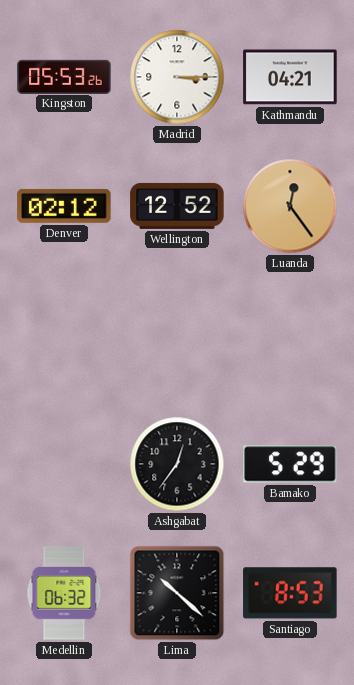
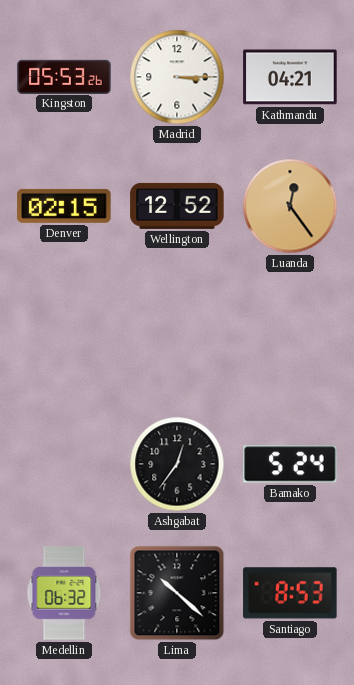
Denver: 02:12 -> 02:15
Bamako: 5:29 -> 5:24
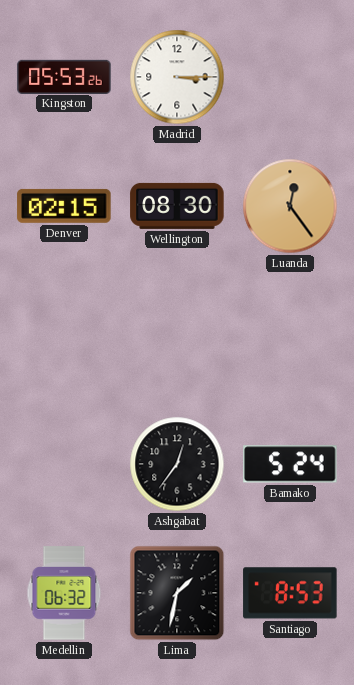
Kathmandu: 04:21 -> none
Wellington: 12:52 -> 08:30
Lima: 10:22 -> 1:32
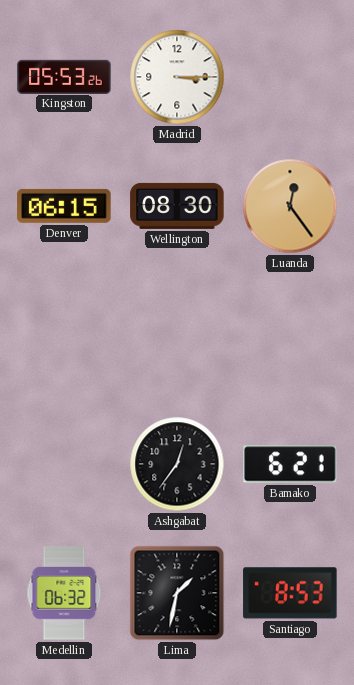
Denver: 02:15 -> 06:15
Bamako: 5:24 -> 6:21
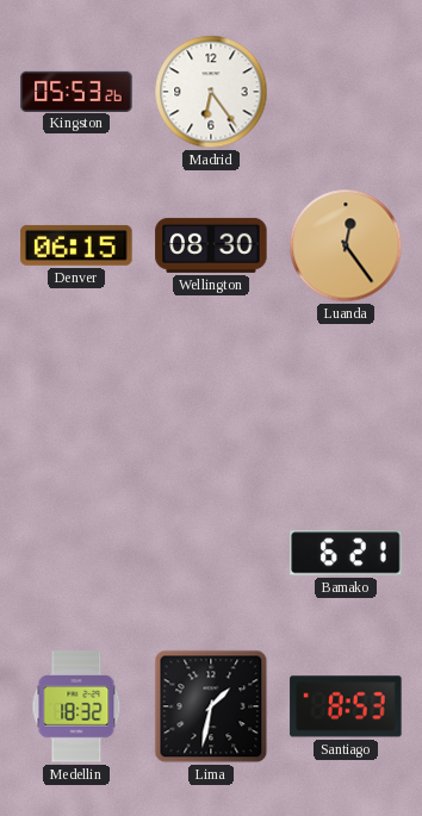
Madrid: 3:15 -> 6:24
Ashgabat: 12:36 -> none
Medellin: 06:32 -> 18:32
